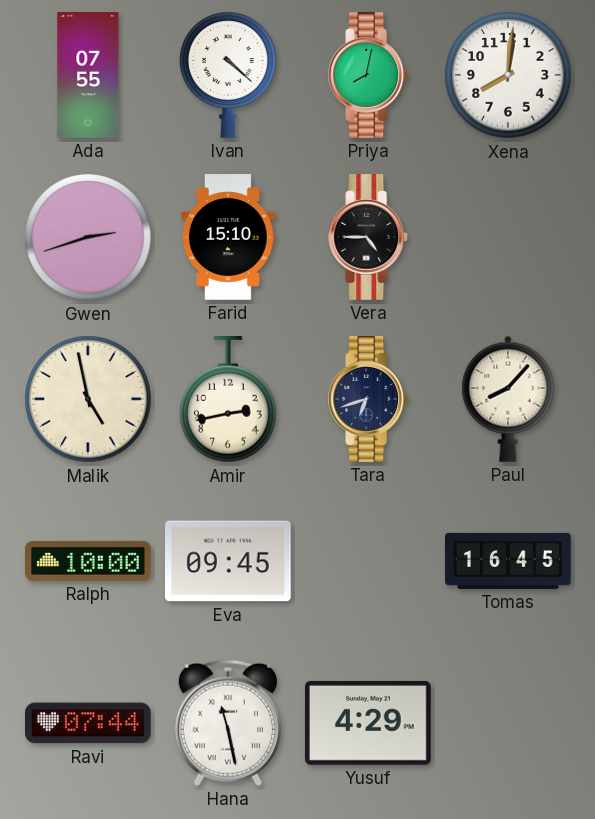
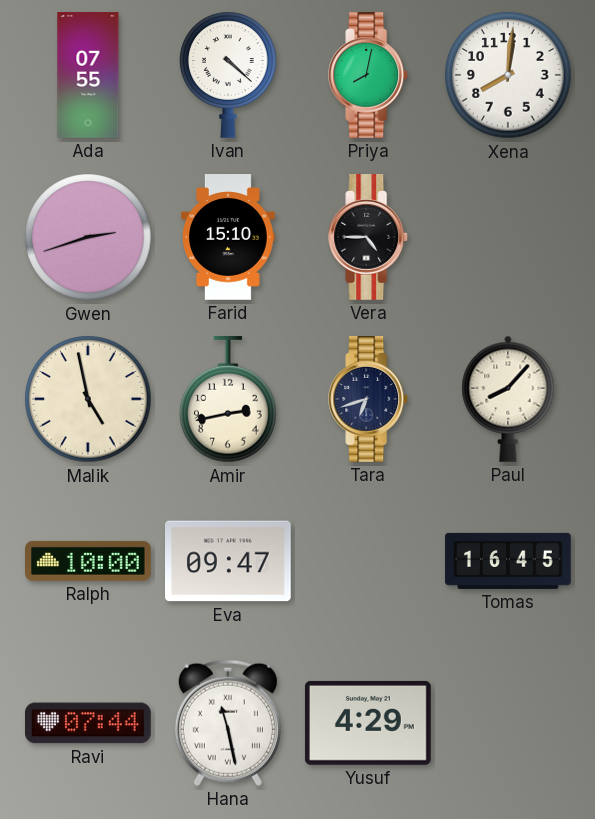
Eva: 09:45 -> 09:47
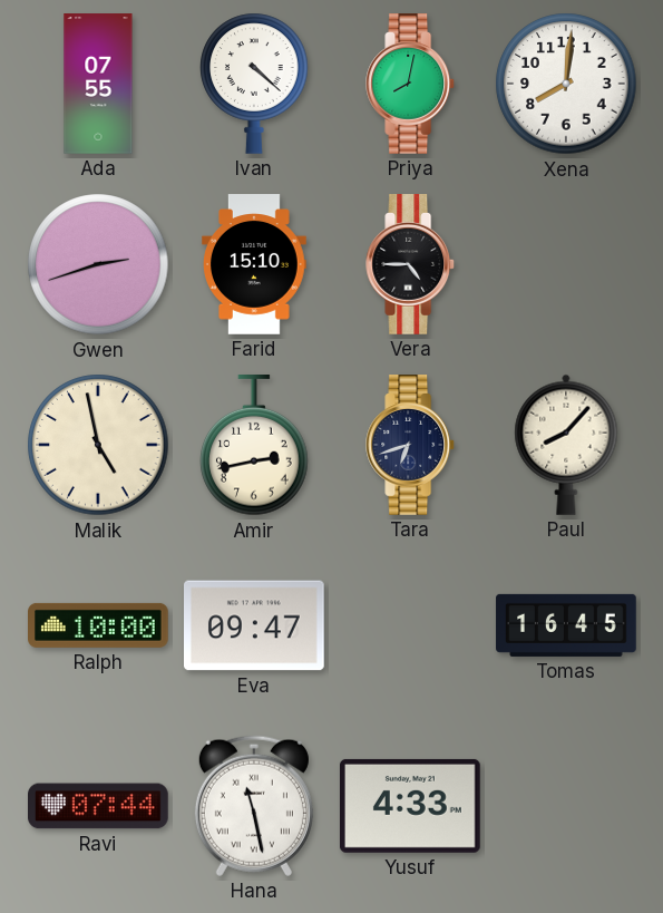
Yusuf: 4:29 -> 4:33
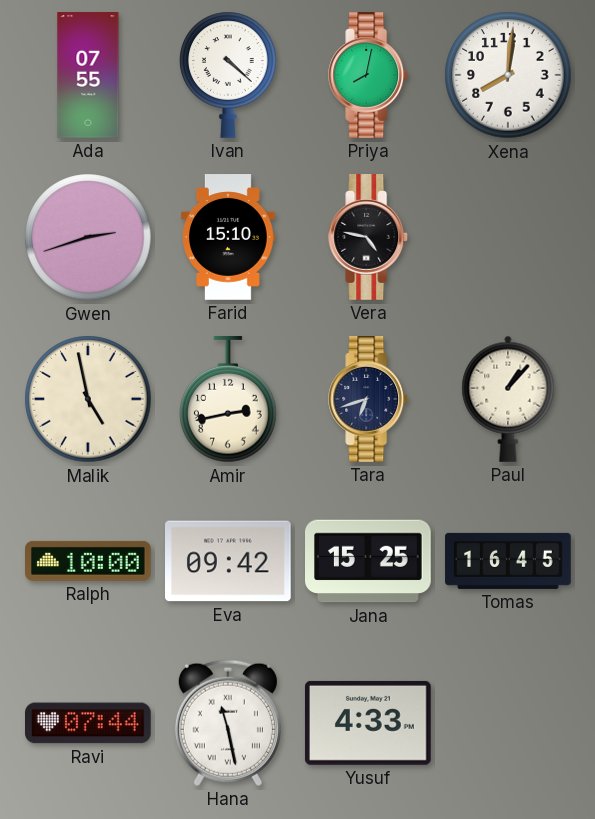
Vera: 4:45 -> 4:47
Paul: 8:07 -> 1:07
Eva: 09:47 -> 09:42
Jana: none -> 15:25
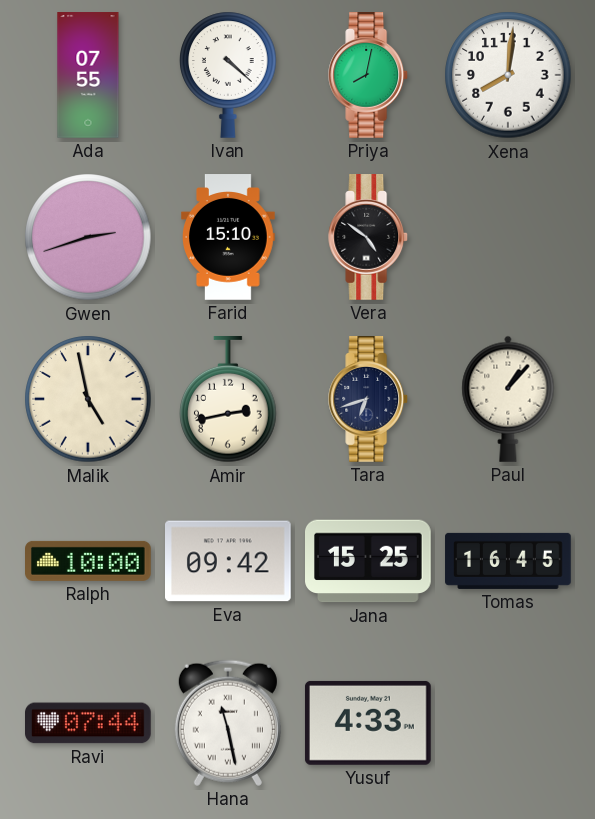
Vera: 4:47 -> 4:51
